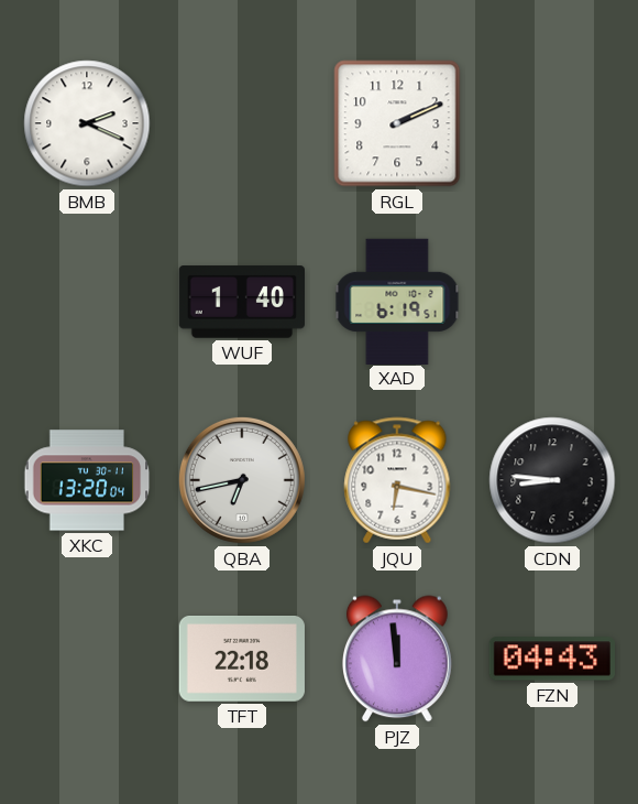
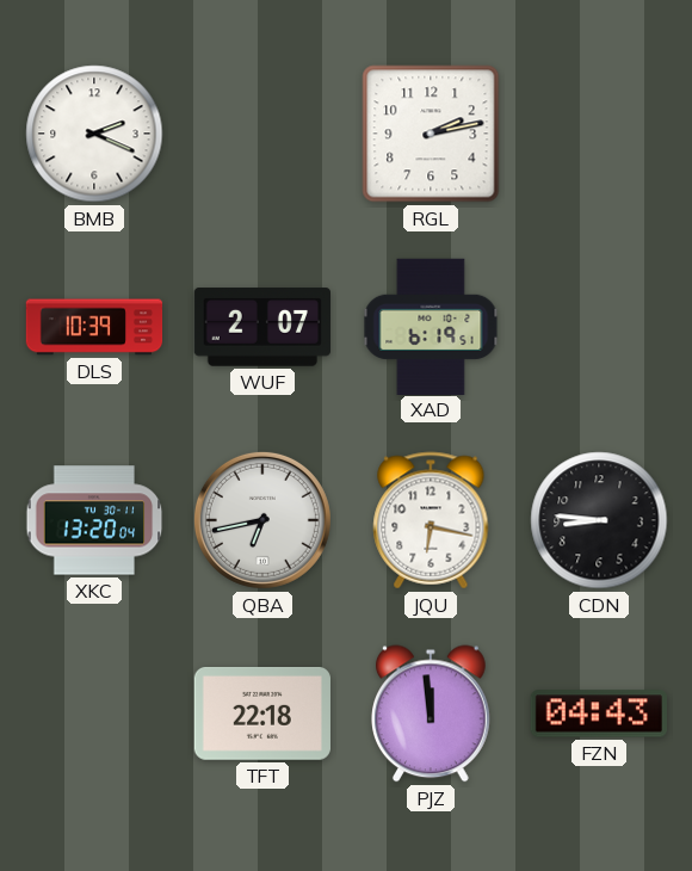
RGL: 2:11 -> 2:13
DLS: none -> 10:39
WUF: 1:40 -> 2:07
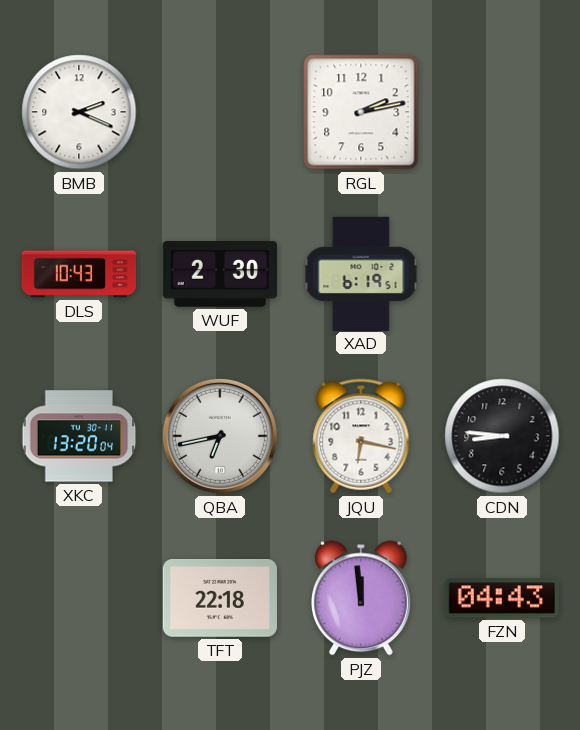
DLS: 10:39 -> 10:43
WUF: 2:07 -> 2:30
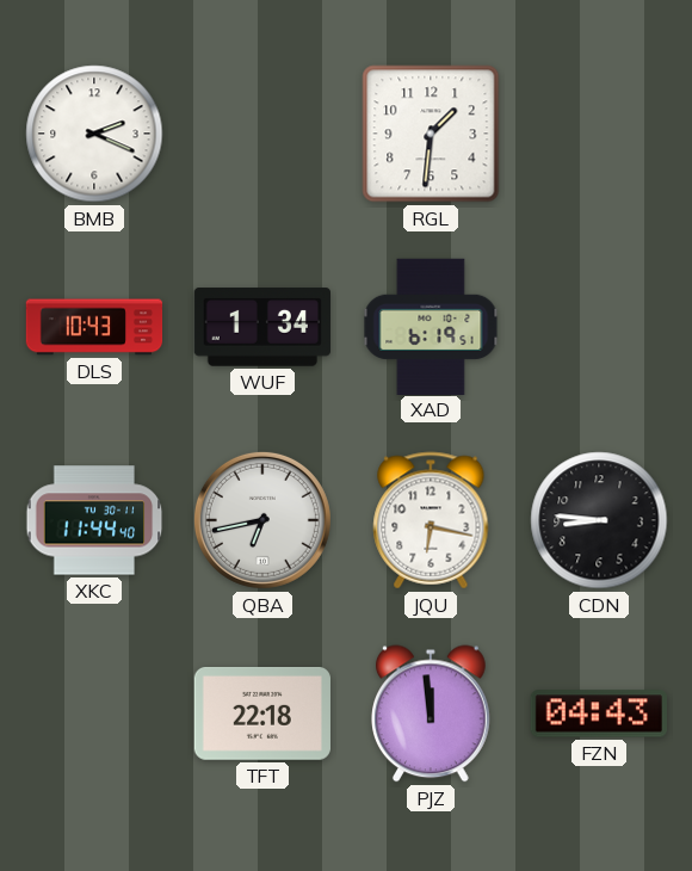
RGL: 2:13 -> 1:31
WUF: 2:30 -> 1:34
XKC: 13:20 -> 11:44
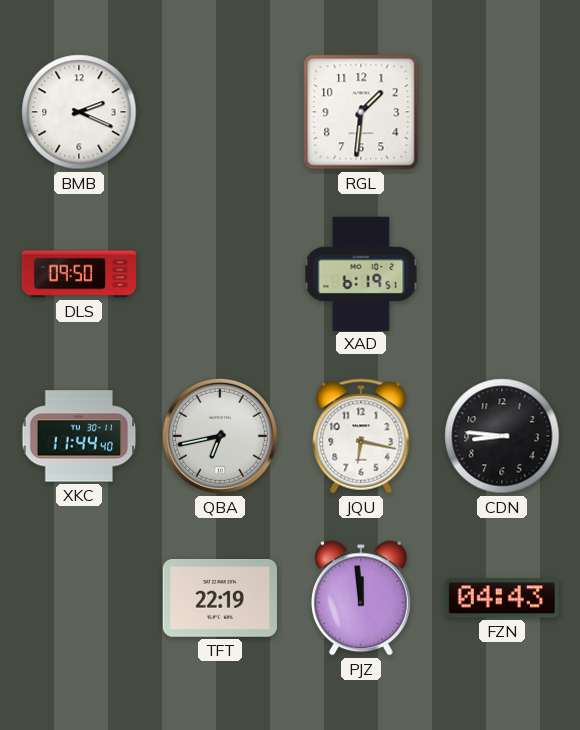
DLS: 10:43 -> 09:50
WUF: 1:34 -> none
TFT: 22:18 -> 22:19
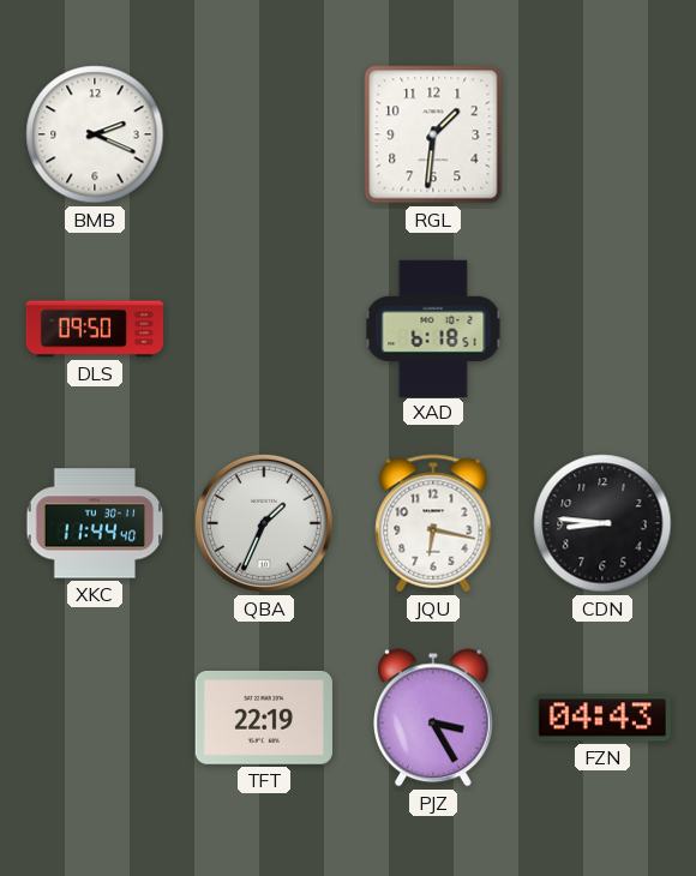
XAD: 6:19 -> 6:18
QBA: 6:43 -> 1:34
PJZ: 11:59 -> 3:25
